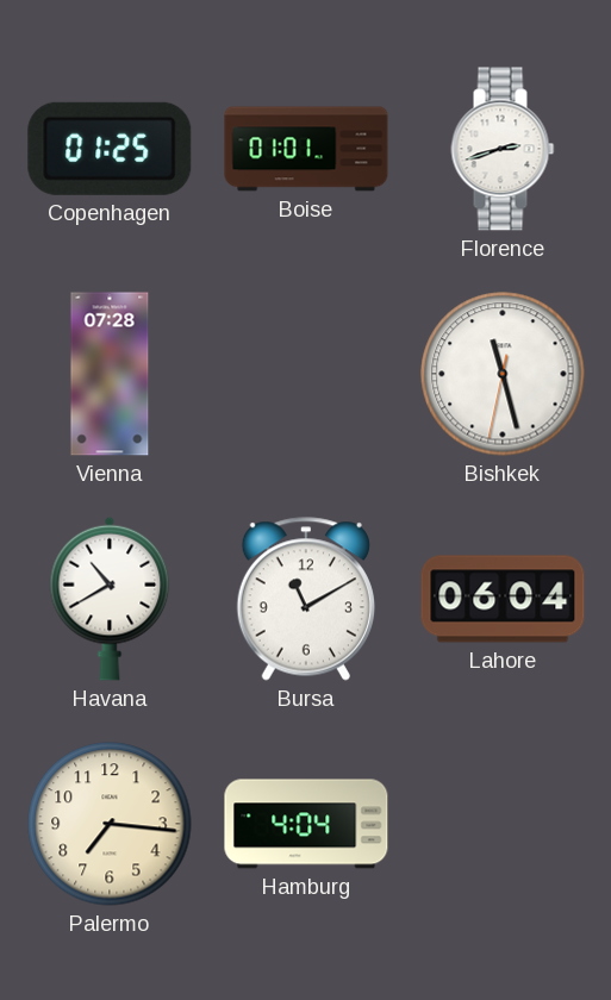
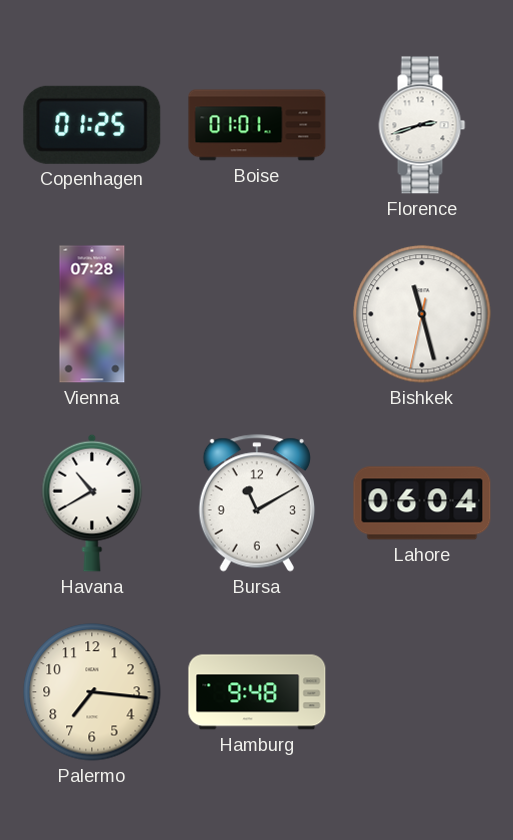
Hamburg: 4:04 -> 9:48
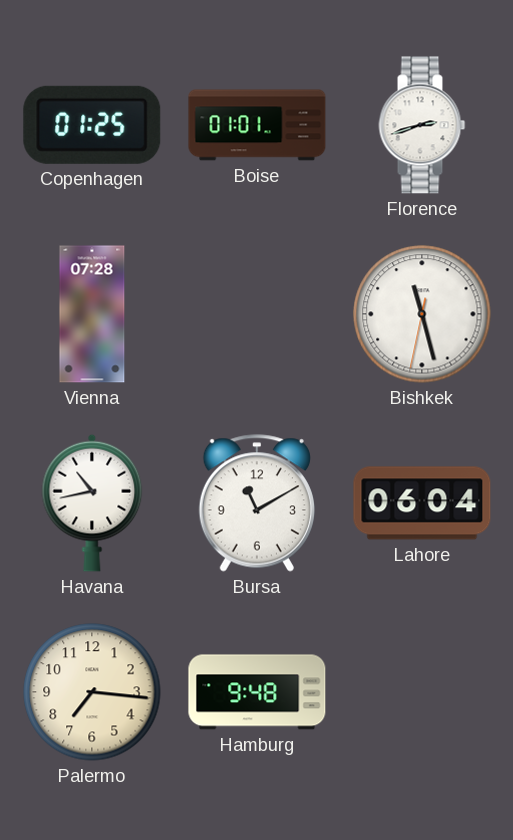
Havana: 10:40 -> 10:43
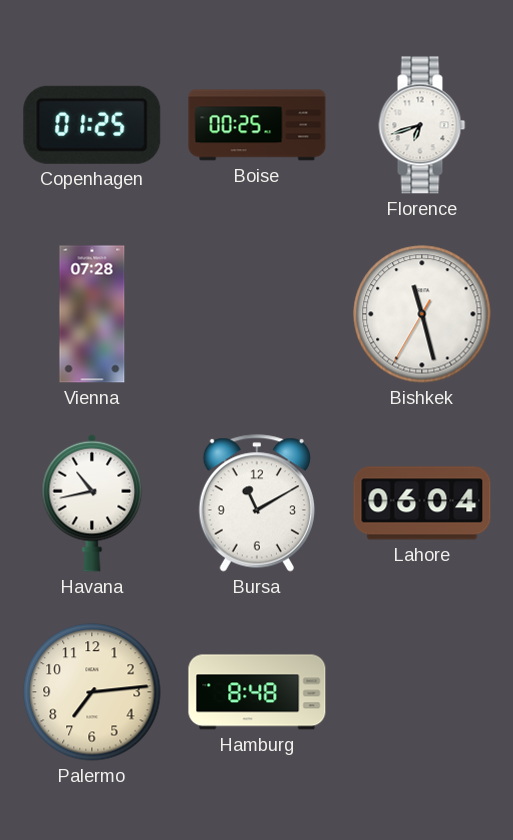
Boise: 01:01 -> 00:25
Florence: 2:42 -> 6:42
Bishkek: 11:27:32 -> 11:27:35
Palermo: 7:16 -> 7:14
Hamburg: 9:48 -> 8:48
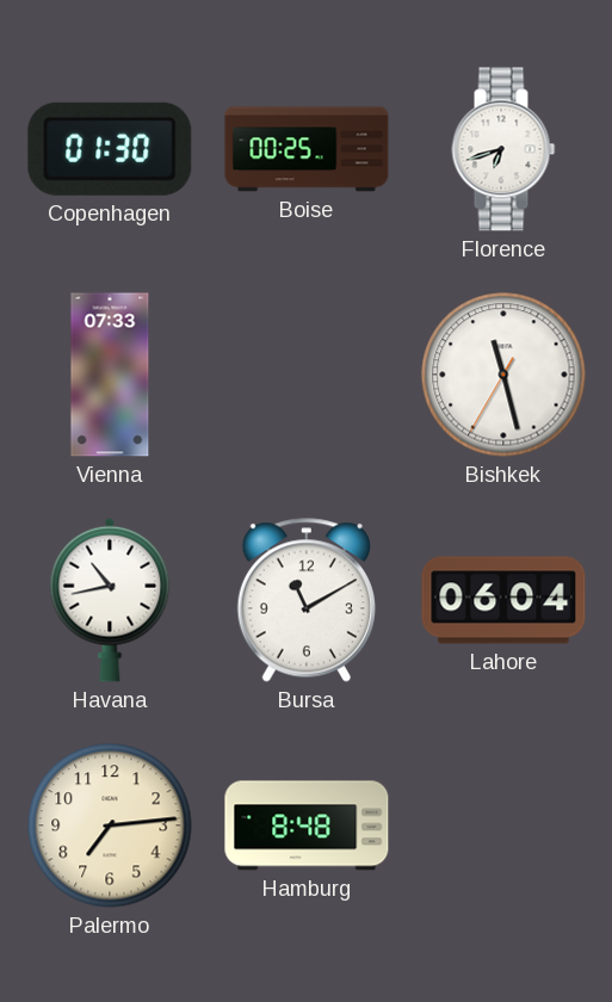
Copenhagen: 01:25 -> 01:30
Vienna: 07:28 -> 07:33
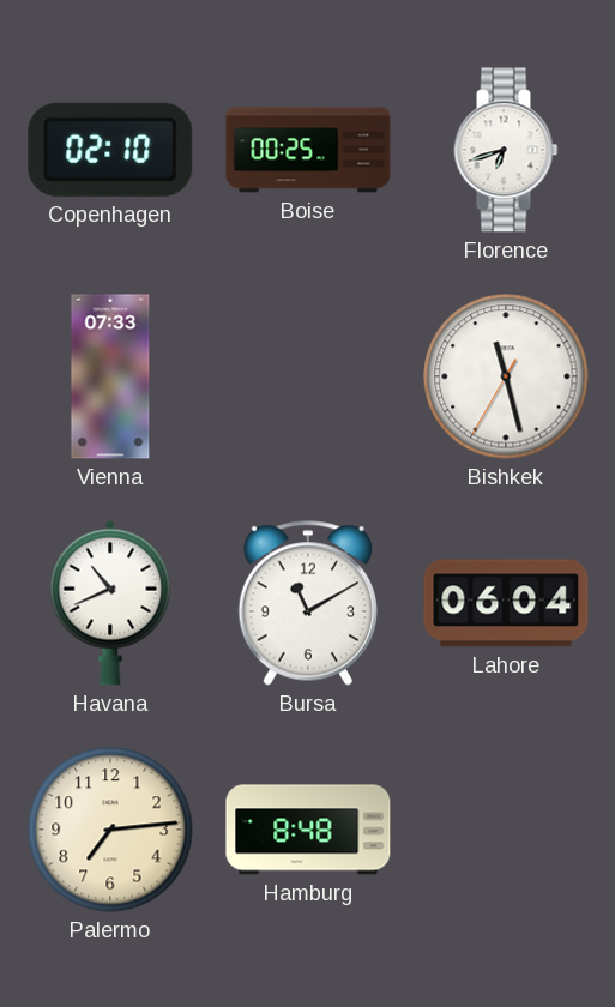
Copenhagen: 01:30 -> 02:10
Havana: 10:43 -> 10:41
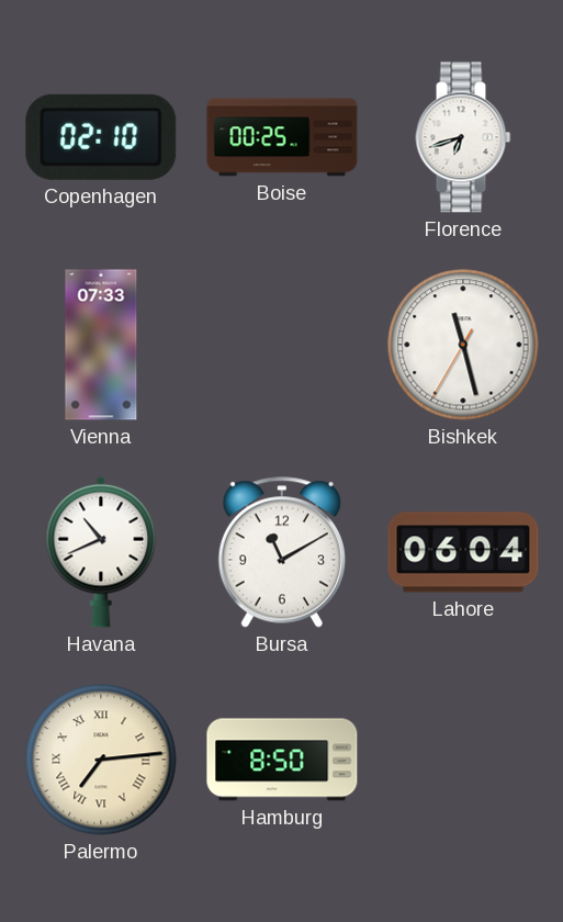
Palermo numerals: Arabic -> Roman
Hamburg: 8:48 -> 8:50
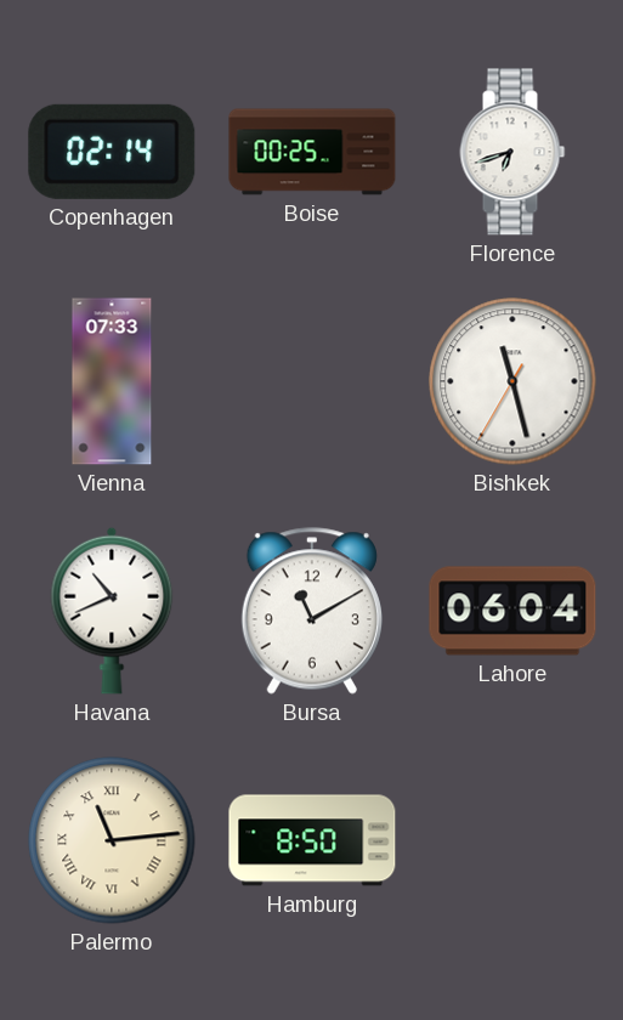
Copenhagen: 02:10 -> 02:14
Palermo: 7:14 -> 11:14
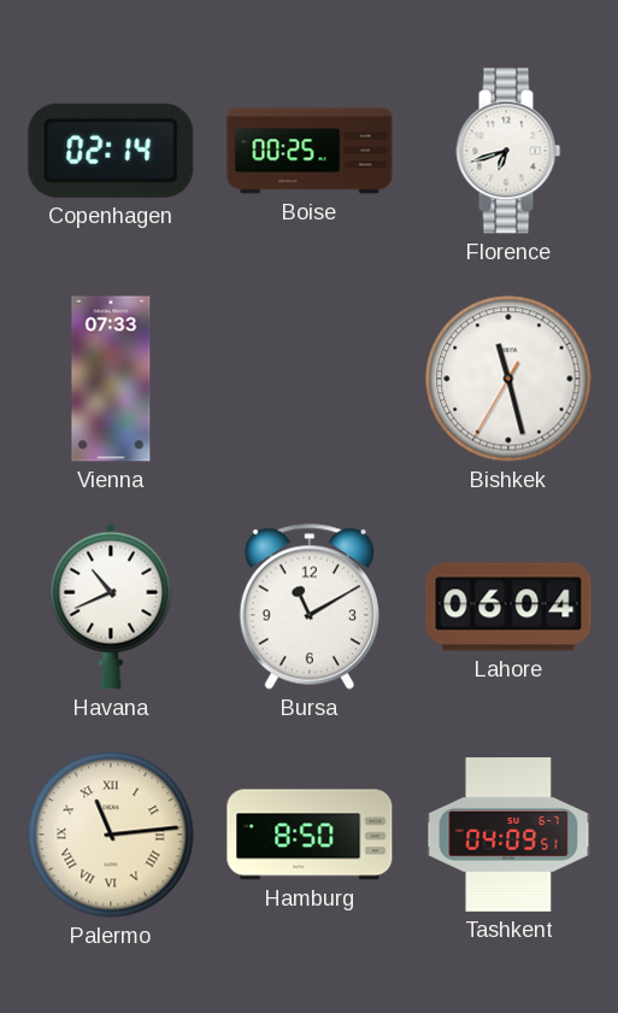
Tashkent: none -> 04:09
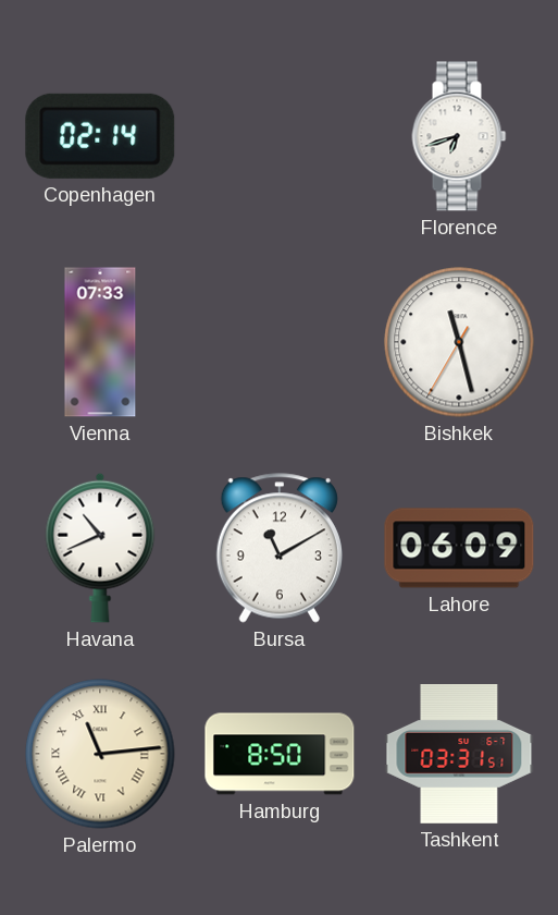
Boise: 00:25 -> none
Lahore: 06:04 -> 06:09
Tashkent: 04:09 -> 03:31
